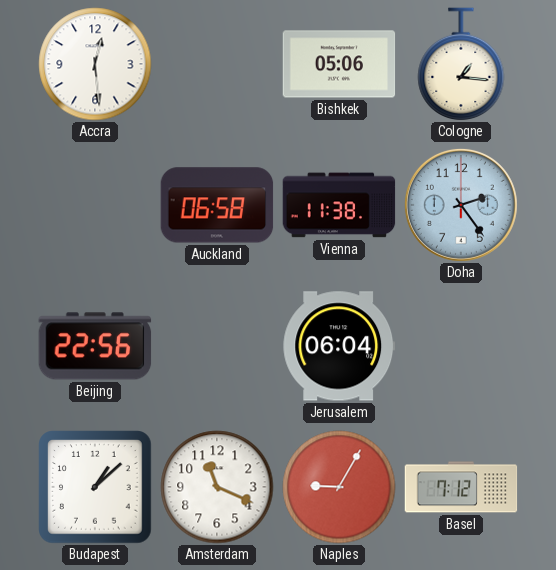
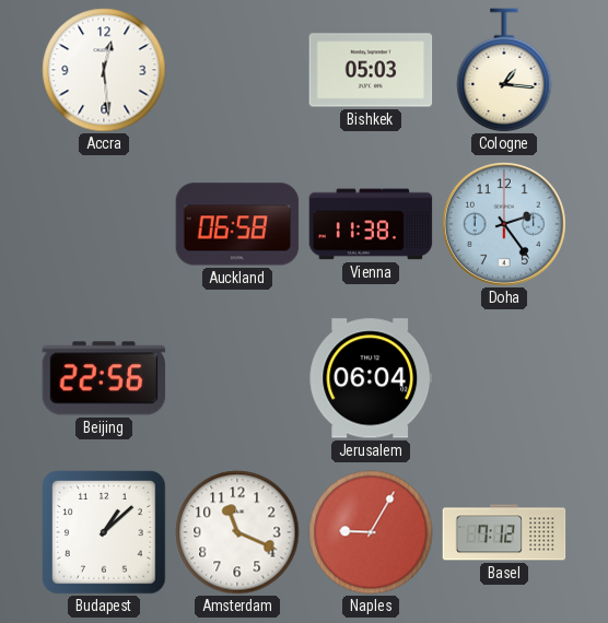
Bishkek: 05:06 -> 05:03
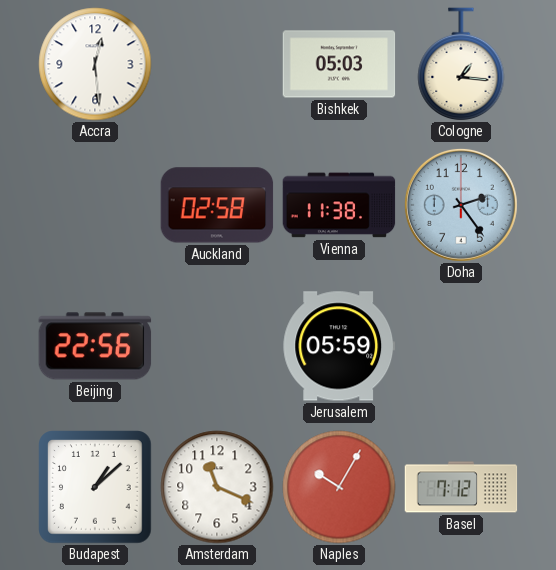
Auckland: 06:58 -> 02:58
Jerusalem: 06:04 -> 05:59
Naples: 9:05 -> 10:05
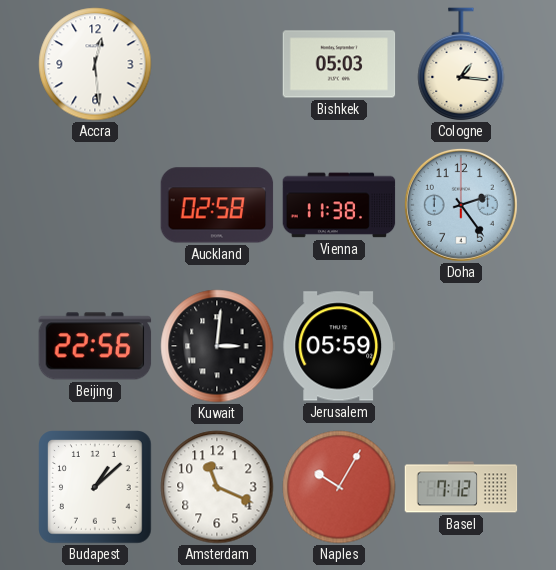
Kuwait: none -> 3:01
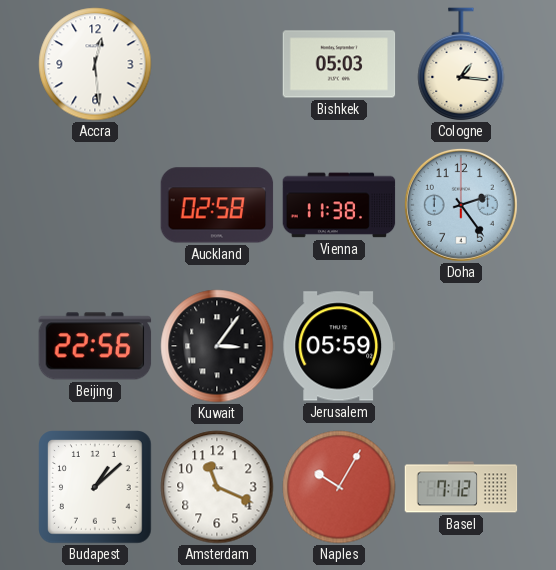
Kuwait: 3:01 -> 3:06
